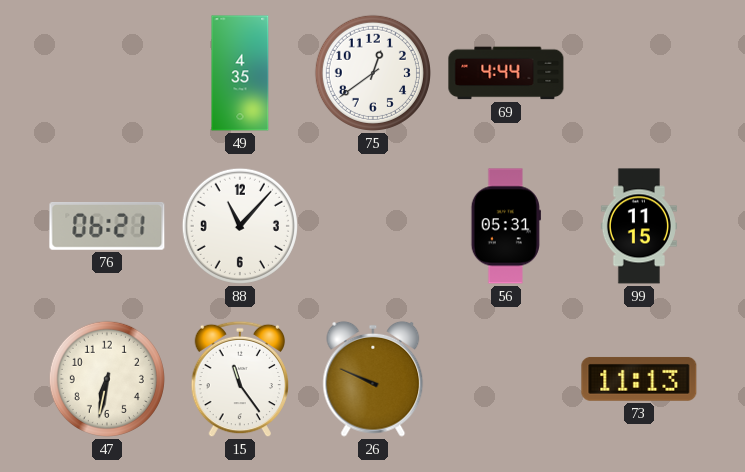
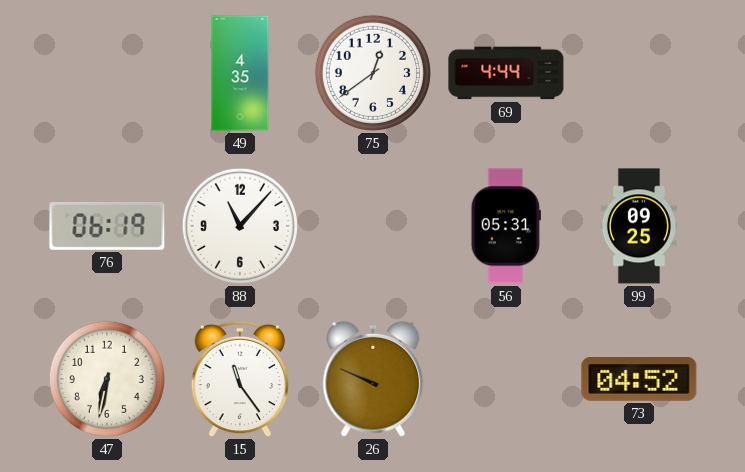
76: 06:21 -> 06:19
99: 11:15 -> 09:25
73: 11:13 -> 04:52
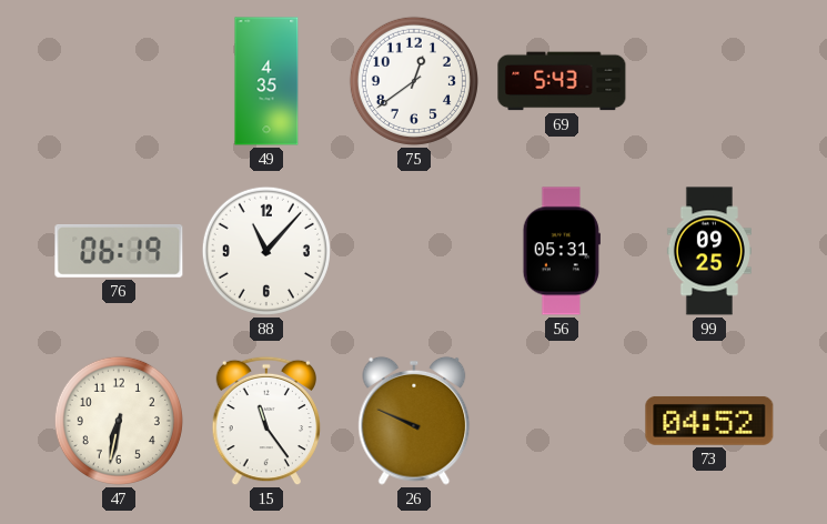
69: 4:44 -> 5:43
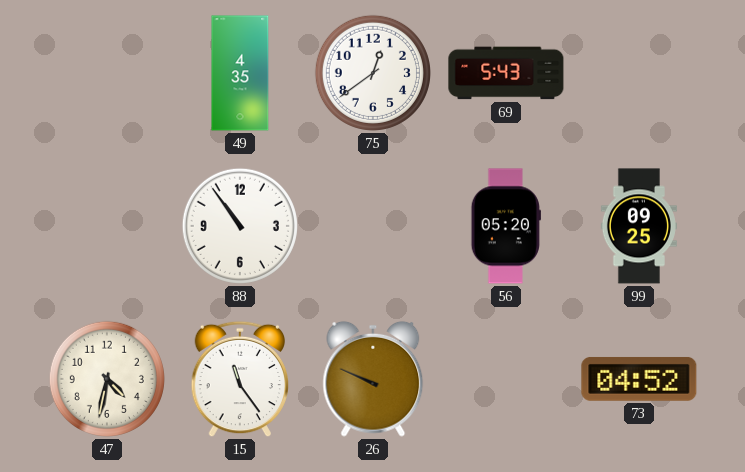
76: 06:19 -> none
88: 11:07 -> 10:54
56: 05:31 -> 05:20
47: 6:32 -> 4:32
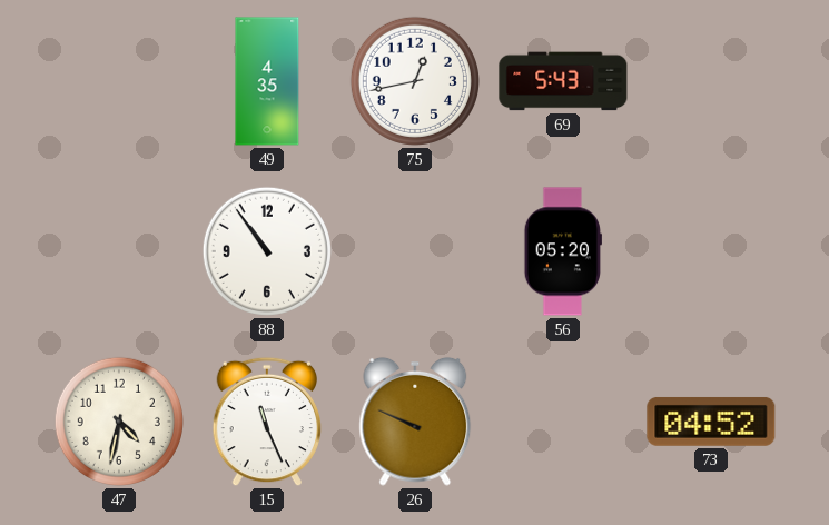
75: 12:39 -> 12:43
99: 09:25 -> none
15: 11:24 -> 11:26
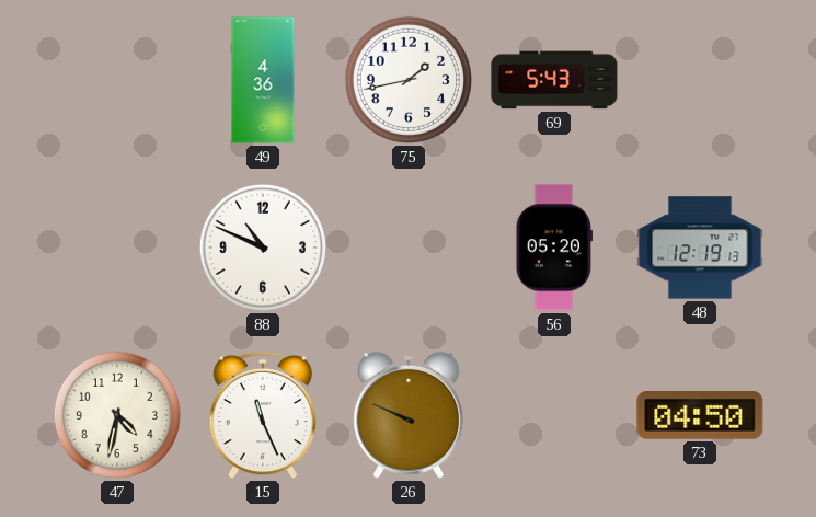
49: 4:35 -> 4:36
75: 12:43 -> 1:43
88: 10:54 -> 10:49
48: none -> 12:19
73: 04:52 -> 04:50
